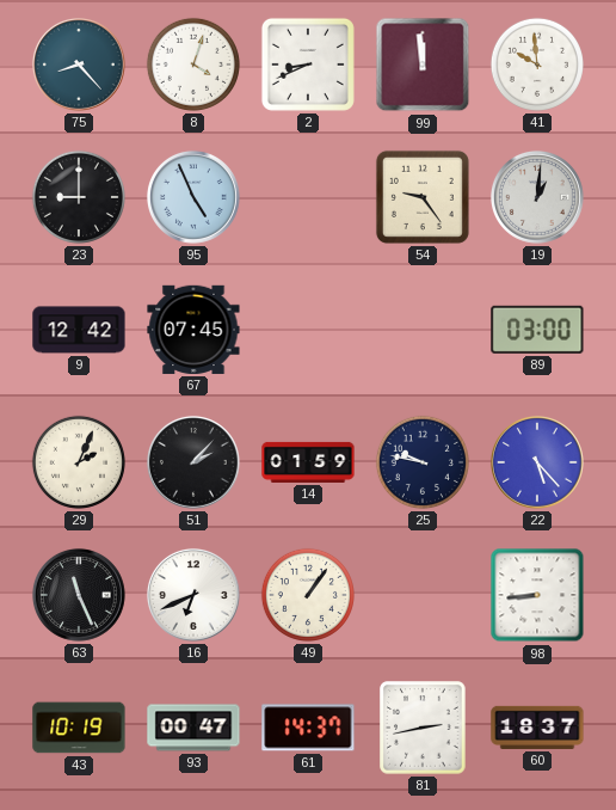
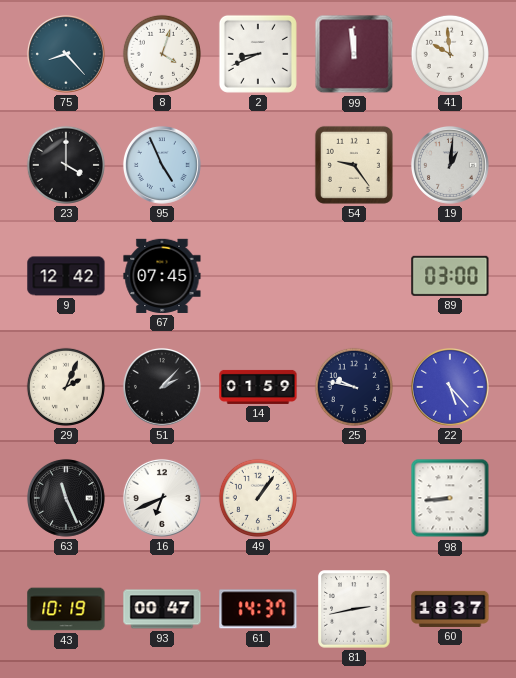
23: 9:00 -> 4:00
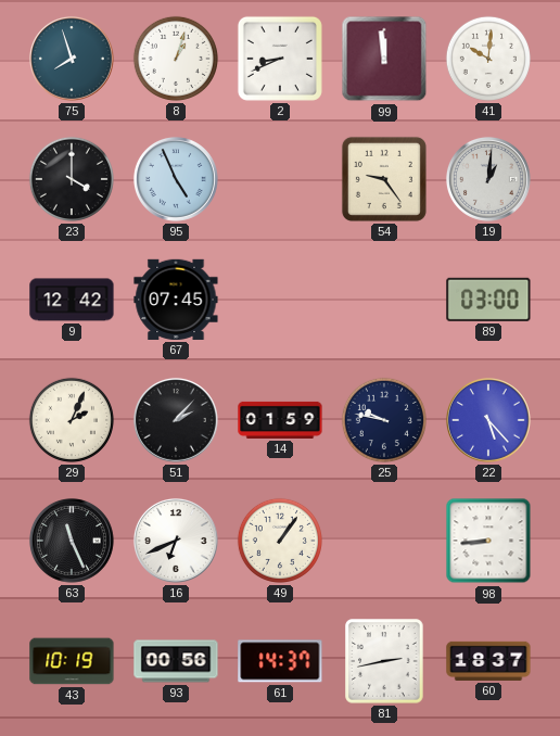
75: 8:23 -> 7:57
8: 4:03 -> 1:03
41: 9:59 -> 10:01
93: 00:47 -> 00:56
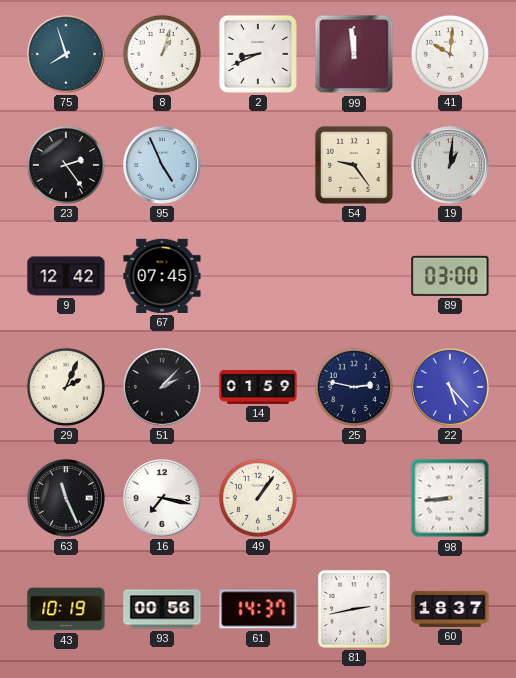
23: 4:00 -> 2:24
25: 9:47 -> 2:47
16: 6:41 -> 7:17
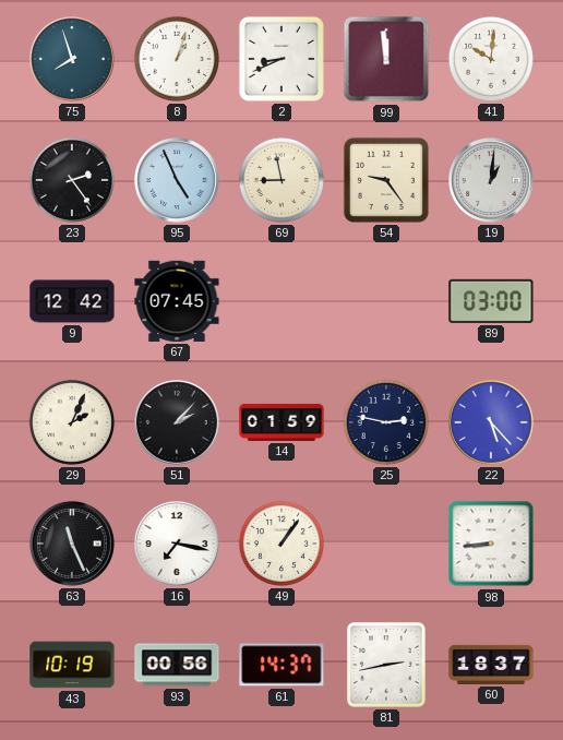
69: none -> 8:58
